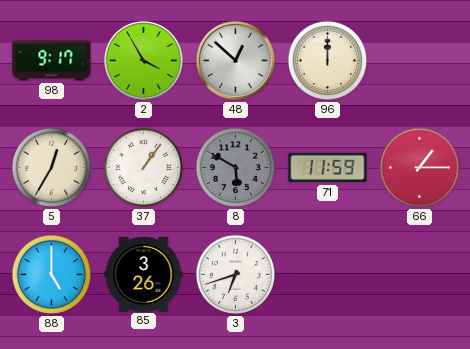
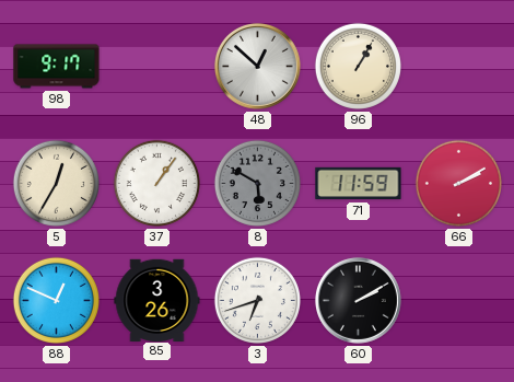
2: 3:55 -> none
96: 12:00 -> 1:05
66: 1:15 -> 2:10
88: 5:00 -> 12:49
60: none -> 2:10
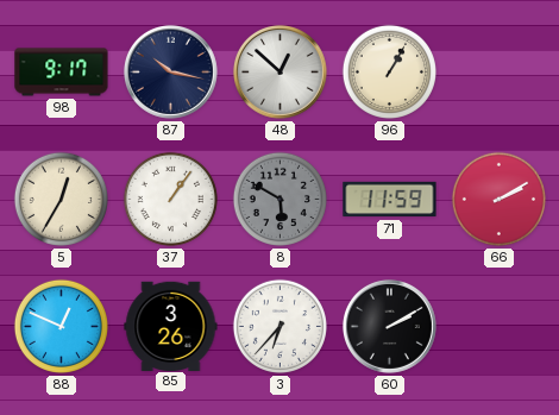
87: none -> 10:17
3: 6:42 -> 6:37
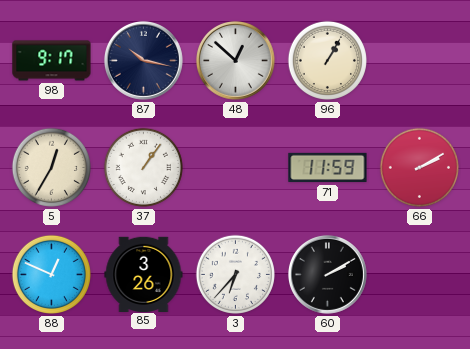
8: 5:50 -> none
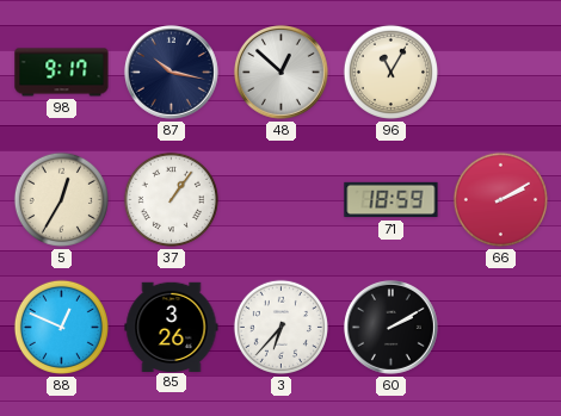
96: 1:05 -> 11:05
71: 11:59 -> 18:59
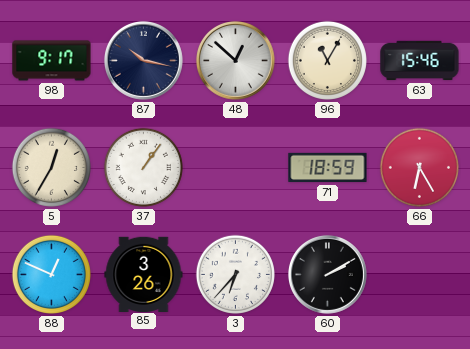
63: none -> 15:46
66: 2:10 -> 6:25
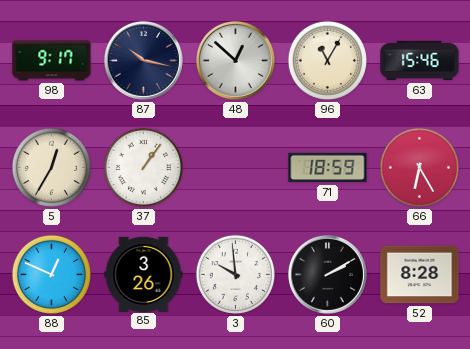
3: 6:37 -> 9:59
52: none -> 8:28
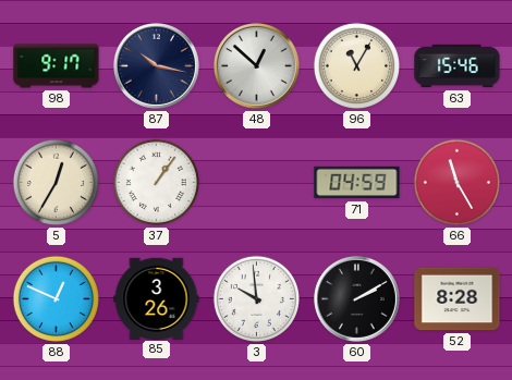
71: 18:59 -> 04:59
66: 6:25 -> 11:25
